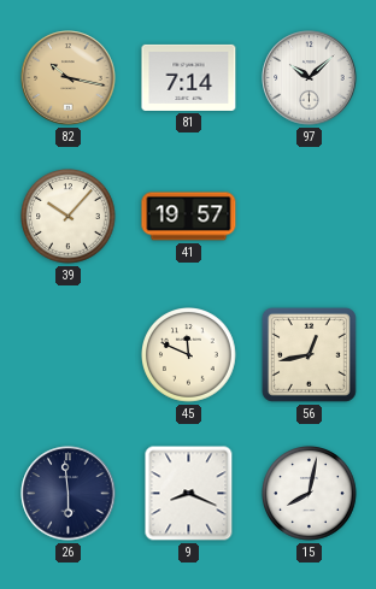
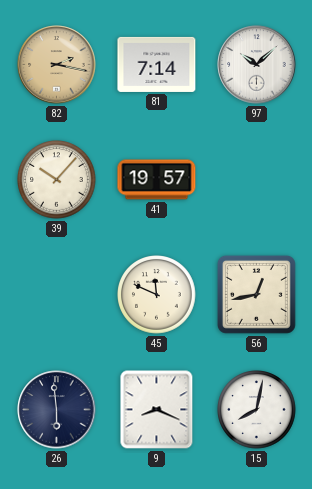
82: 10:17 -> 2:17
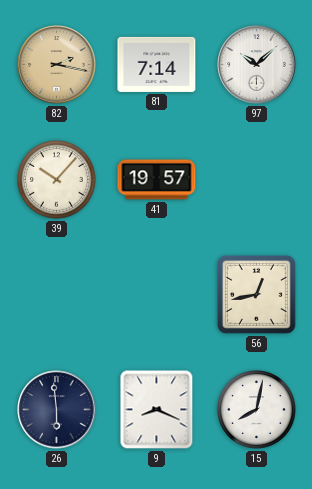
45: 11:49 -> none
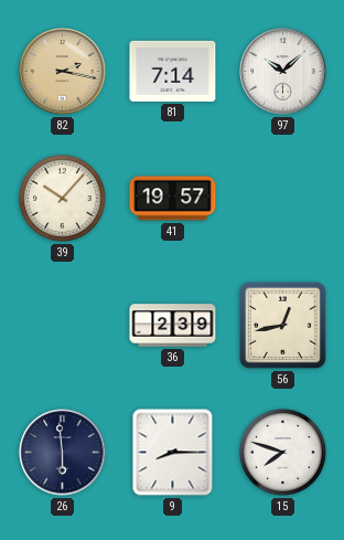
36: none -> 2:39
9: 8:19 -> 8:15
15: 8:02 -> 7:48
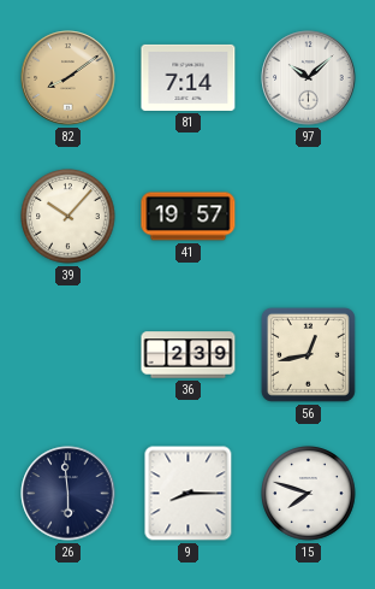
82: 2:17 -> 8:09
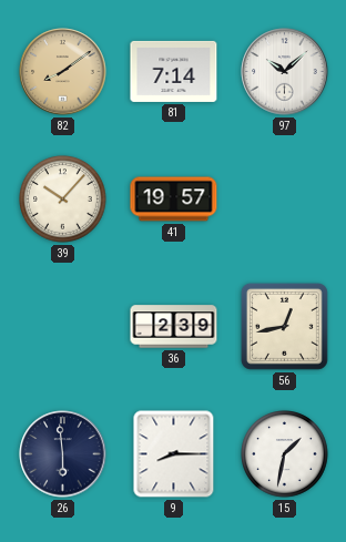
15: 7:48 -> 1:32
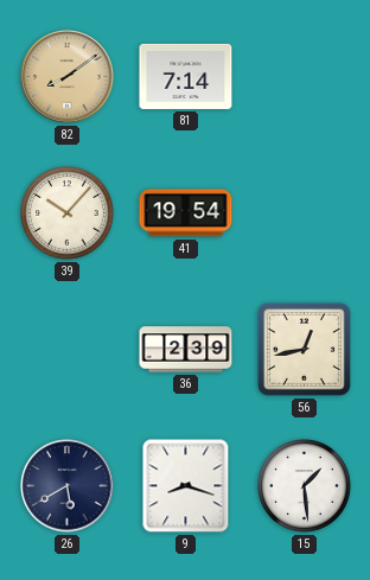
97: 10:08 -> none
41: 19:57 -> 19:54
26: 5:59 -> 5:40
9: 8:15 -> 8:18
15: 1:32 -> 1:29
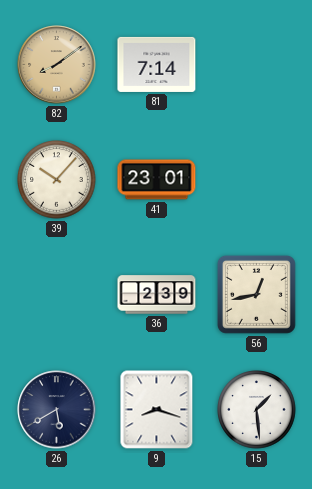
41: 19:54 -> 23:01
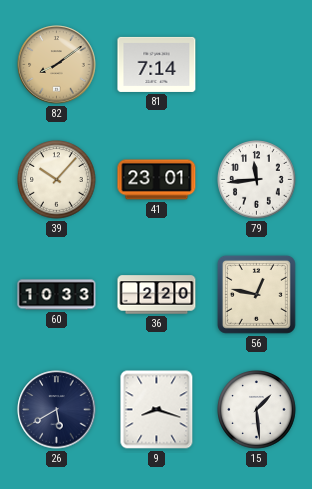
79: none -> 11:44
60: none -> 10:33
36: 2:39 -> 2:20
56: 12:43 -> 12:47
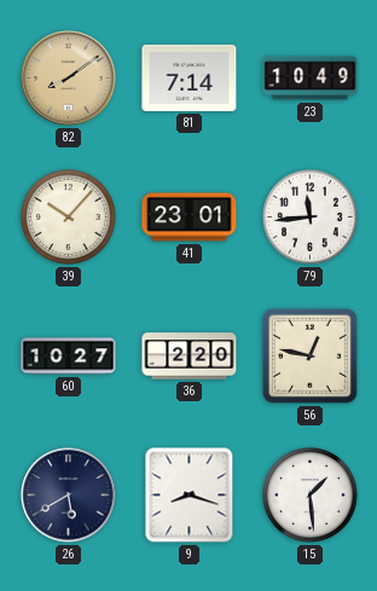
23: none -> 10:49
60: 10:33 -> 10:27
